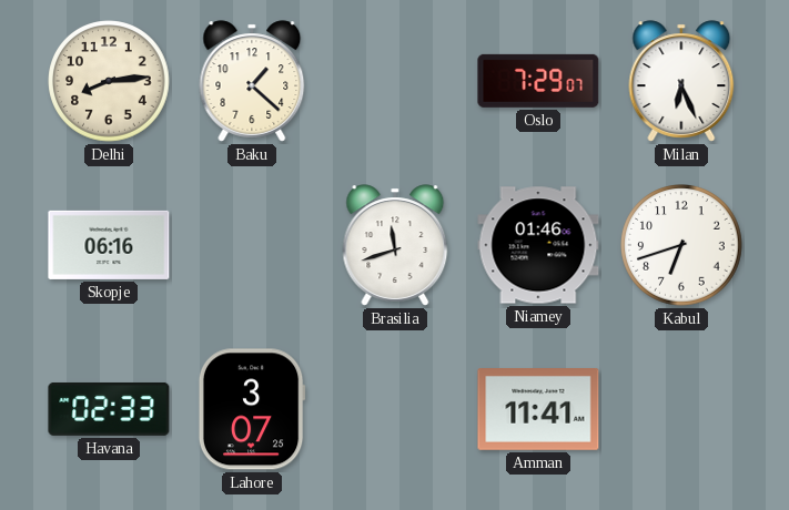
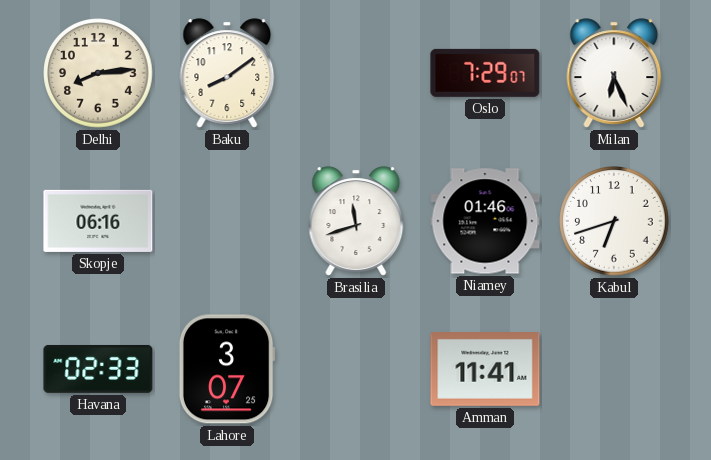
Baku: 1:22 -> 8:09
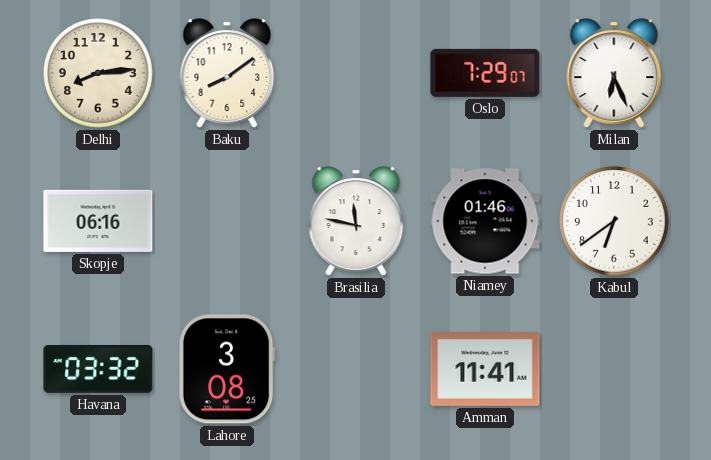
Brasilia: 11:42 -> 11:47
Kabul: 6:42 -> 6:39
Havana: 02:33 -> 03:32
Lahore: 3:07 -> 3:08
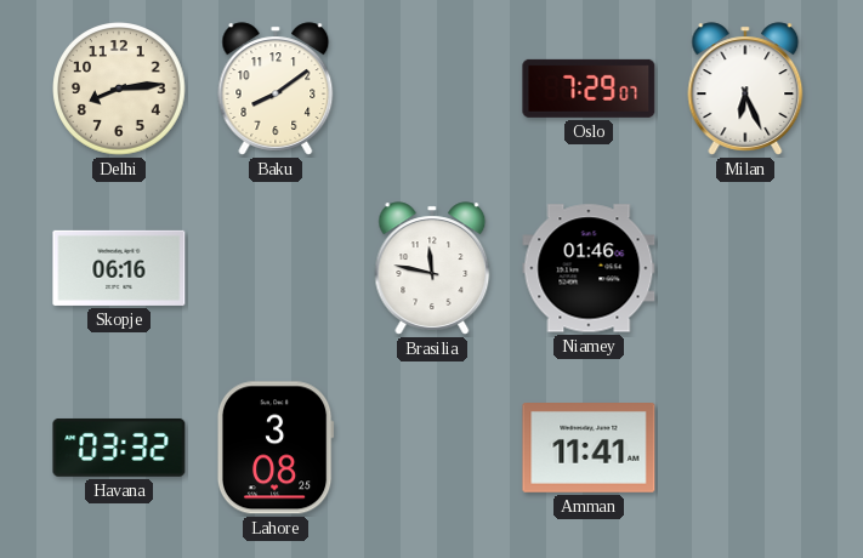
Kabul: 6:39 -> none
